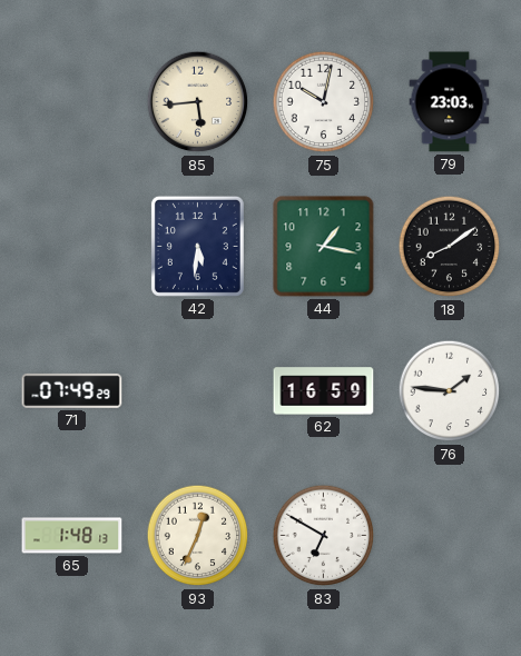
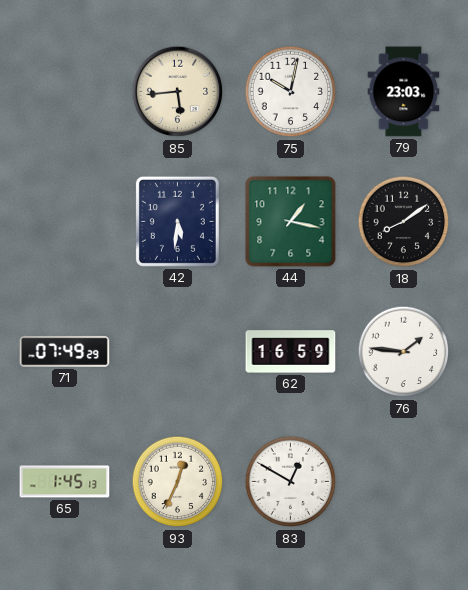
65: 1:48 -> 1:45
83: 6:50 -> 12:50
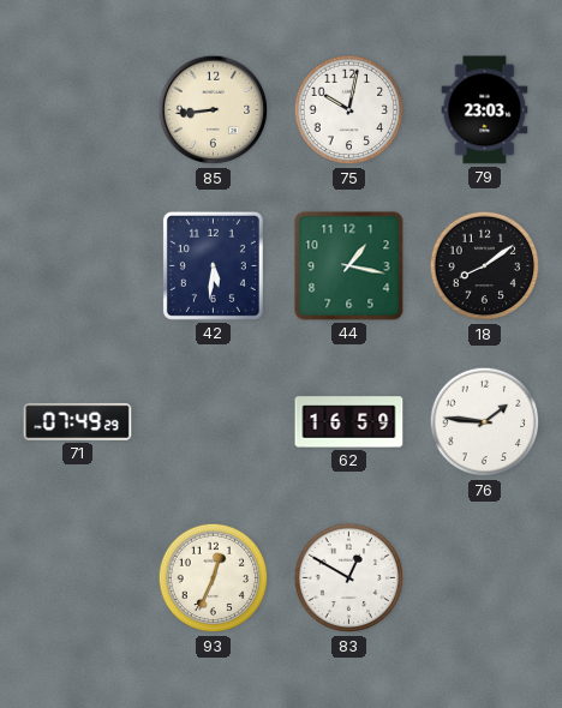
85: 5:44 -> 8:44
65: 1:45 -> none
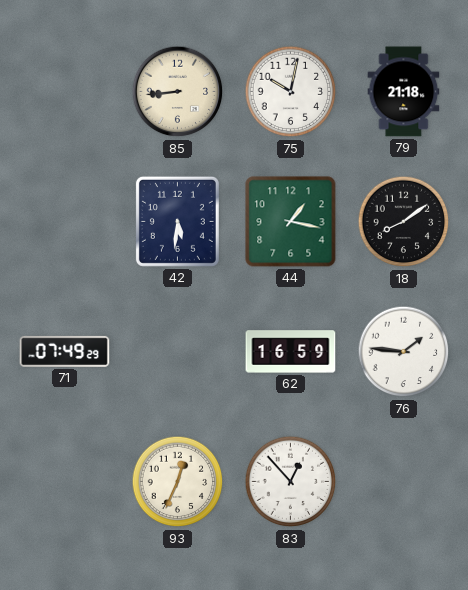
79: 23:03 -> 21:18
83: 12:50 -> 12:53
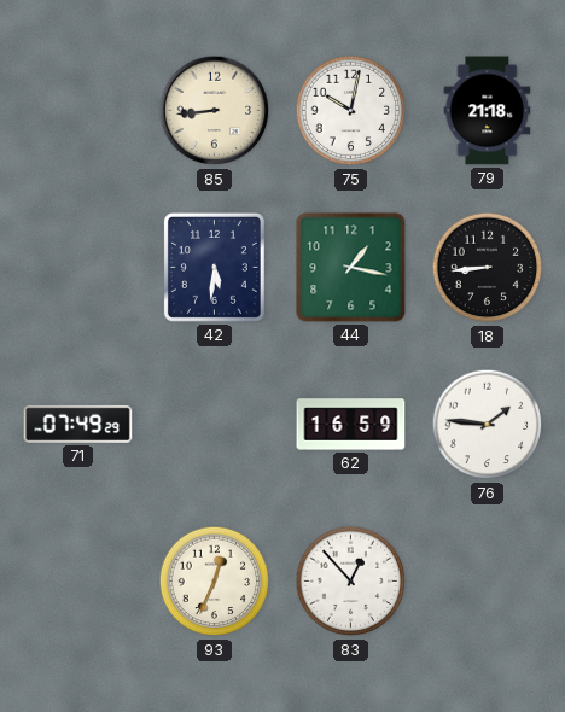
18: 8:09 -> 8:44
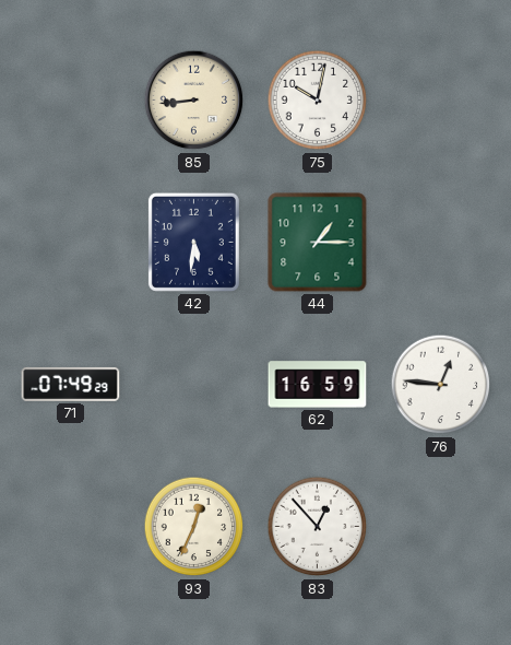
79: 21:18 -> none
44: 1:17 -> 1:15
18: 8:44 -> none
76: 1:46 -> 12:46
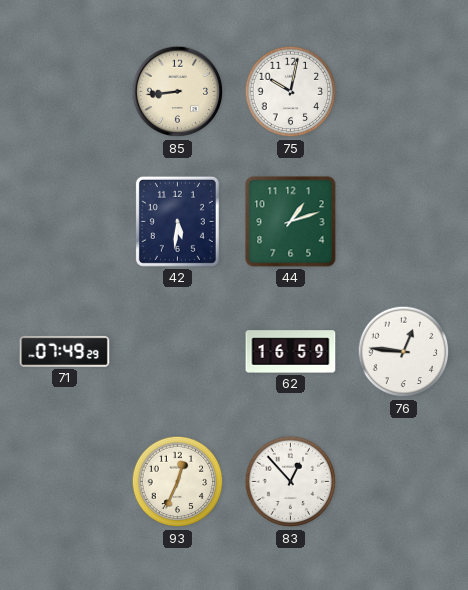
44: 1:15 -> 1:12
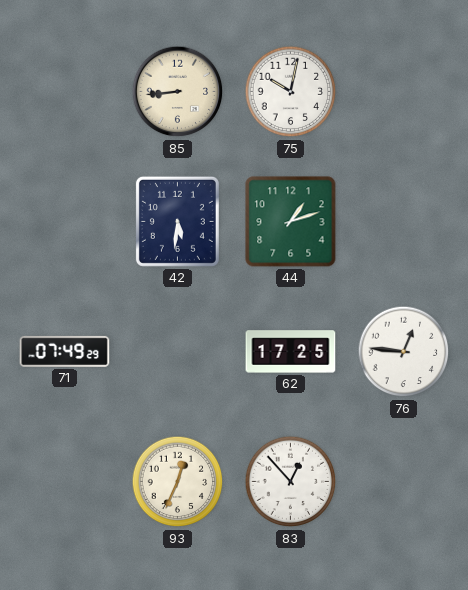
62: 16:59 -> 17:25
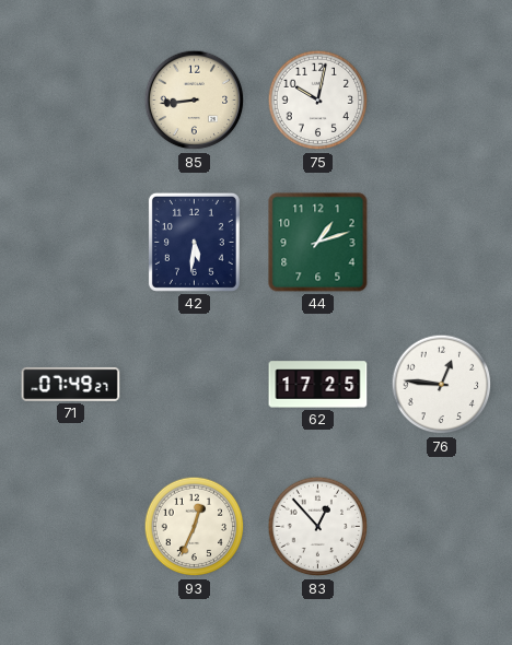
71: 07:49:29 -> 07:49:27
